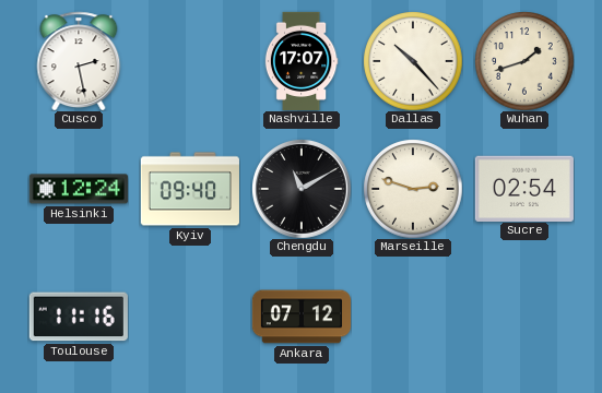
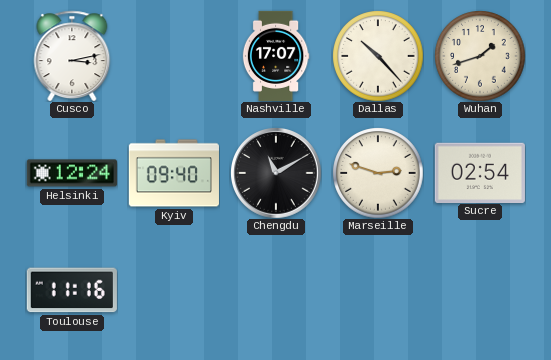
Cusco: 2:28 -> 3:13
Ankara: 07:12 -> none
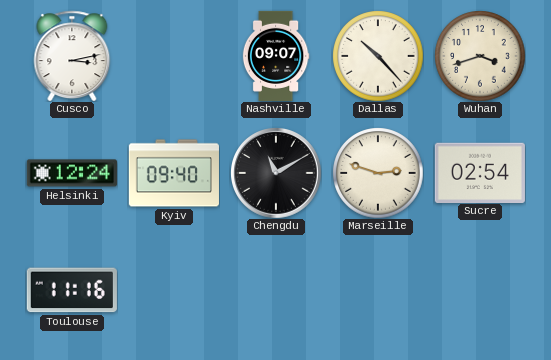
Nashville: 17:07 -> 09:07
Wuhan: 1:42 -> 3:42
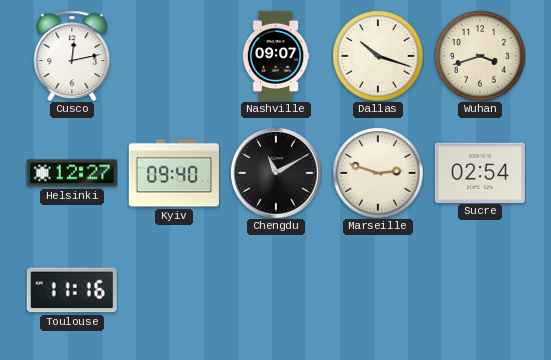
Cusco: 3:13 -> 12:13
Dallas: 10:23 -> 10:18
Helsinki: 12:24 -> 12:27
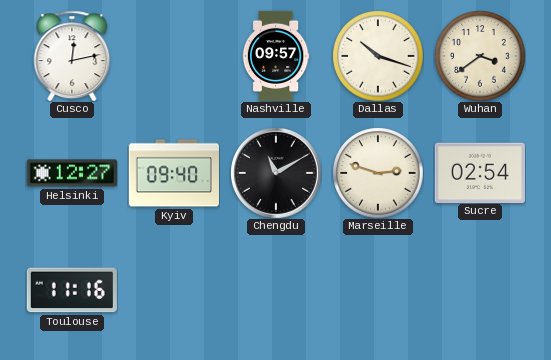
Nashville: 09:07 -> 09:57
Wuhan: 3:42 -> 3:39
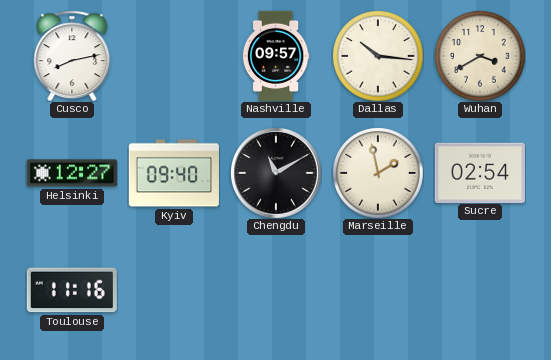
Cusco: 12:13 -> 8:13
Dallas: 10:18 -> 10:16
Wuhan: 3:39 -> 3:40
Marseille: 2:48 -> 1:58
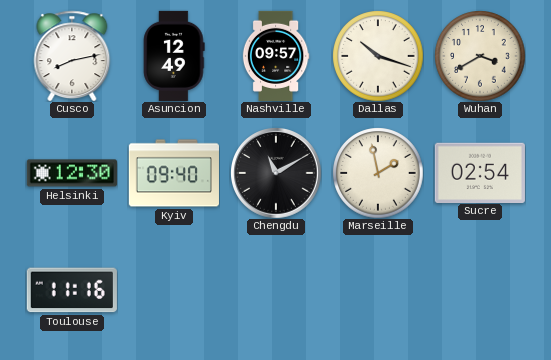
Asuncion: none -> 12:49
Dallas: 10:16 -> 10:18
Helsinki: 12:27 -> 12:30
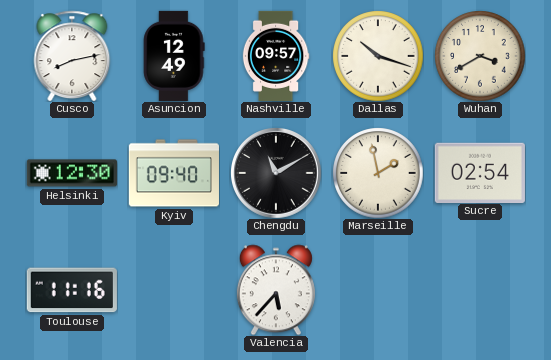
Valencia: none -> 5:37
